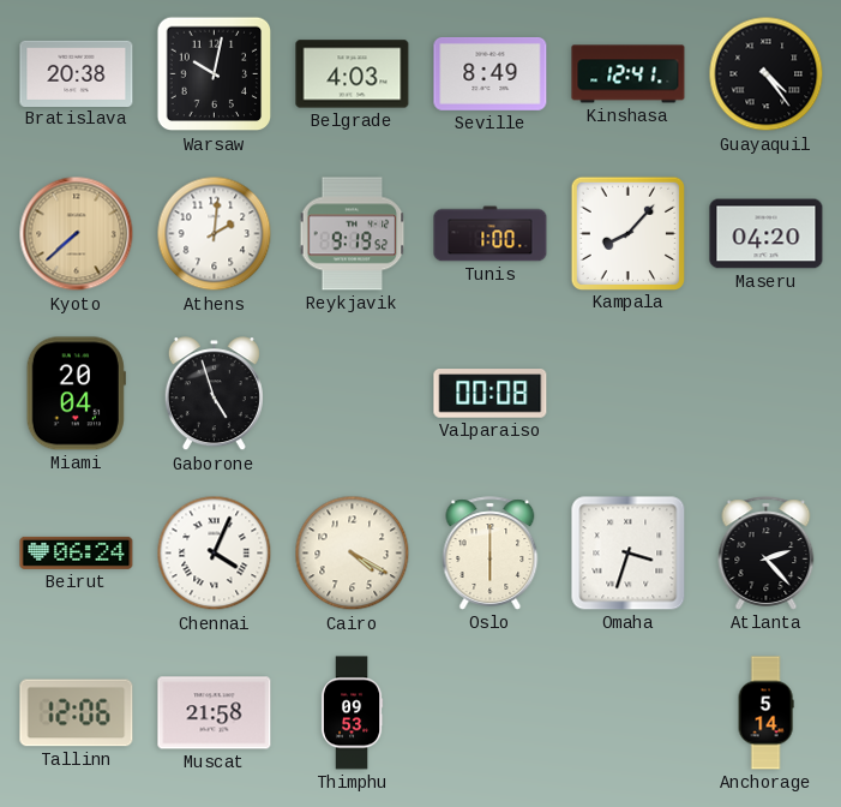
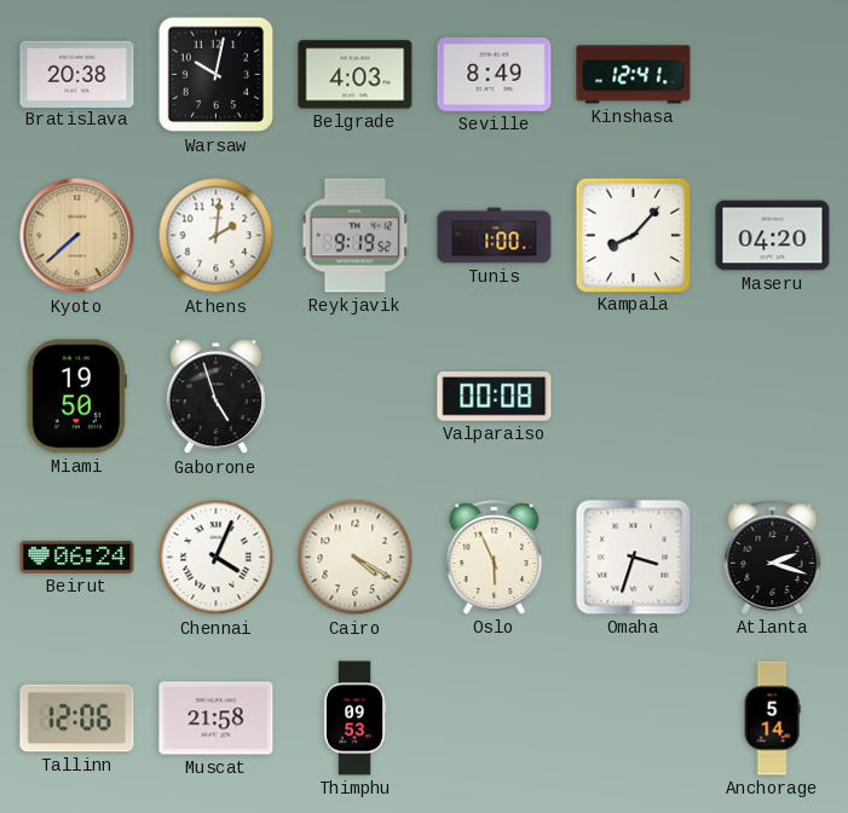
Guayaquil: 4:24 -> none
Miami: 20:04 -> 19:50
Oslo: 6:00 -> 5:56
Atlanta: 2:23 -> 2:18
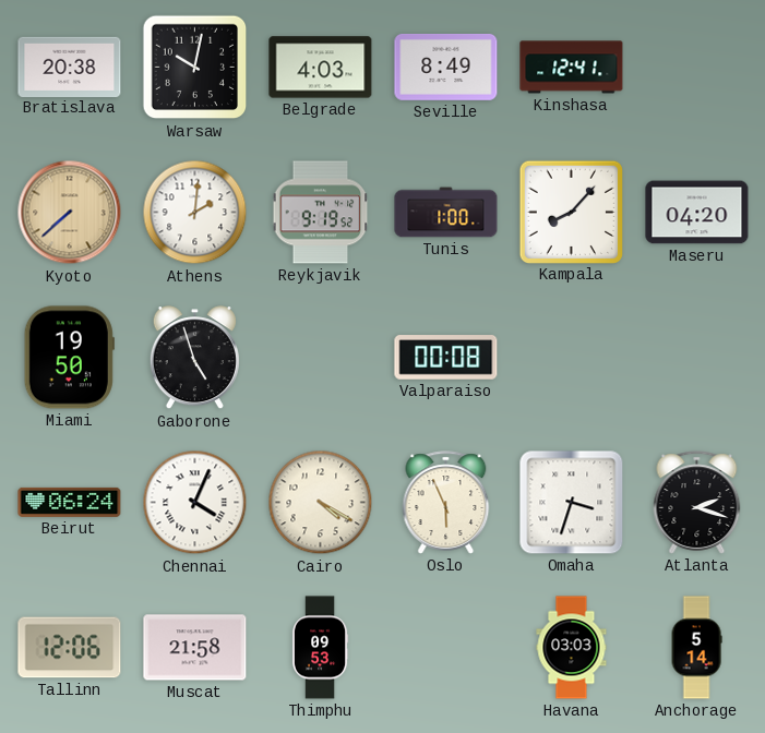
Havana: none -> 03:03
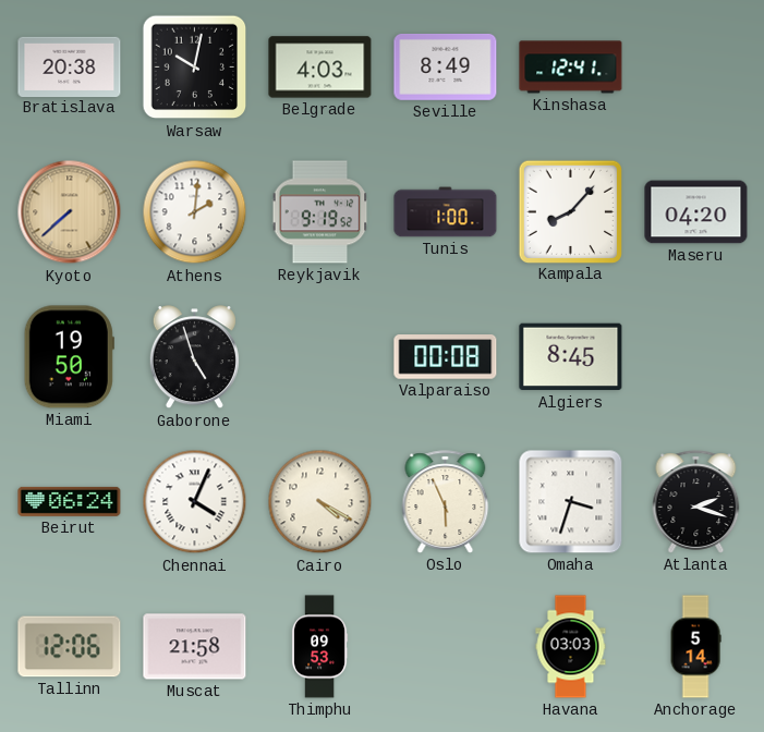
Algiers: none -> 8:45
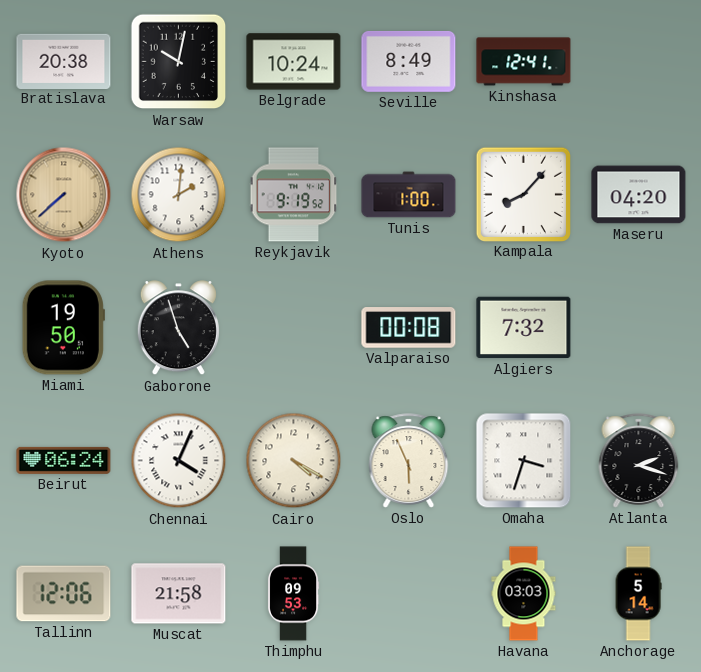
Belgrade: 4:03 -> 10:24
Algiers: 8:45 -> 7:32
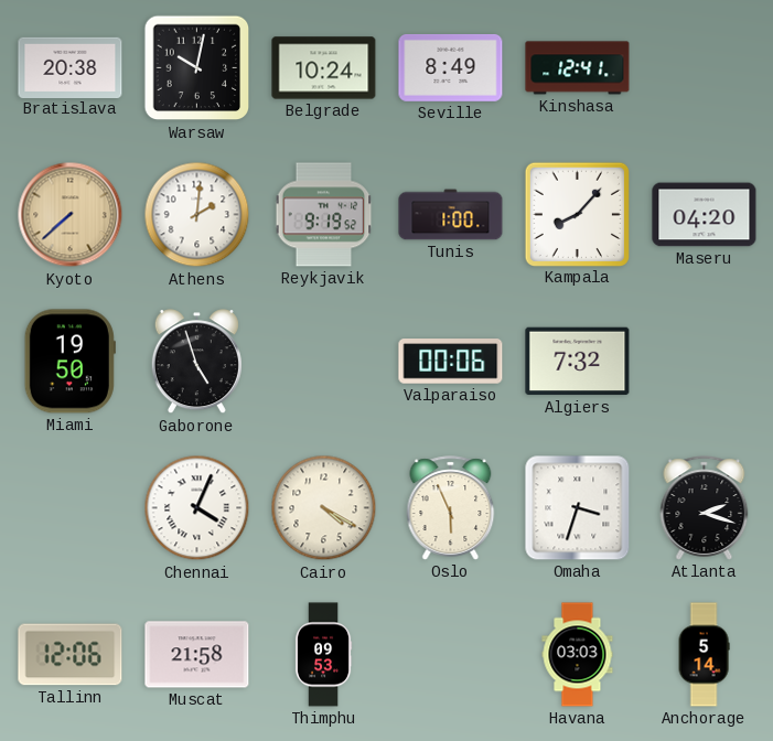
Valparaiso: 00:08 -> 00:06
Beirut: 06:24 -> none
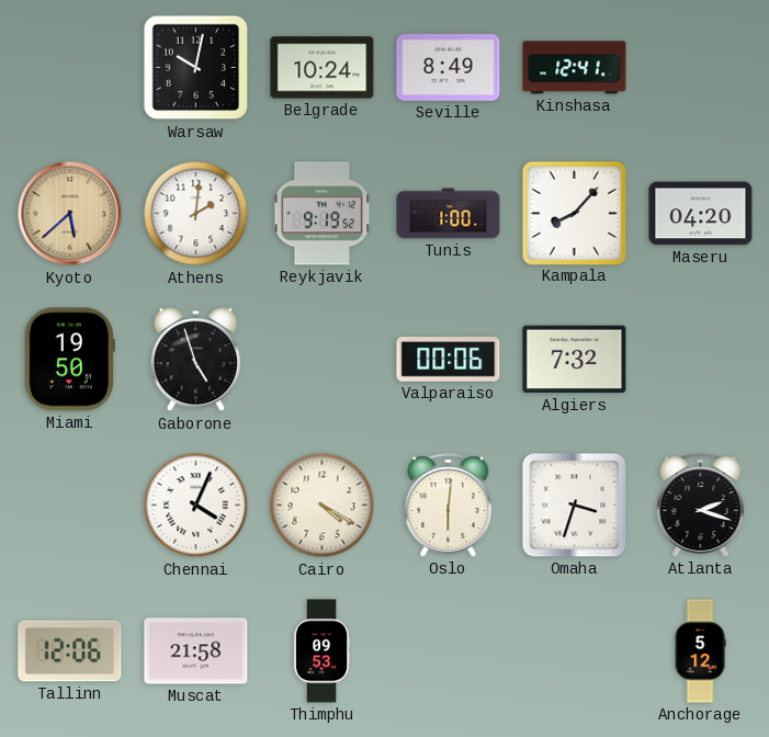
Bratislava: 20:38 -> none
Kyoto: 7:38 -> 5:38
Oslo: 5:56 -> 6:01
Havana: 03:03 -> none
Anchorage: 5:14 -> 5:12
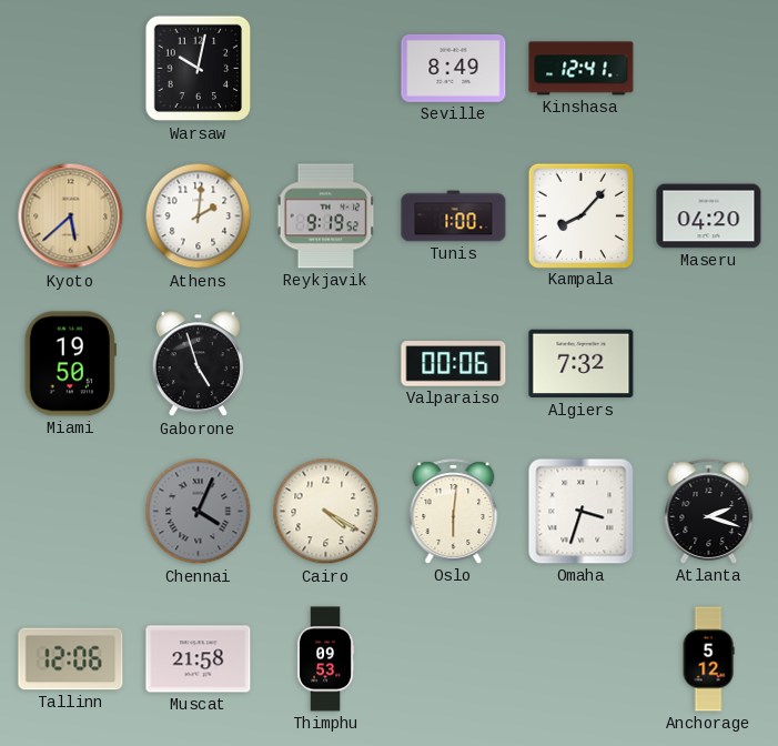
Belgrade: 10:24 -> none
Chennai dial: white -> grey
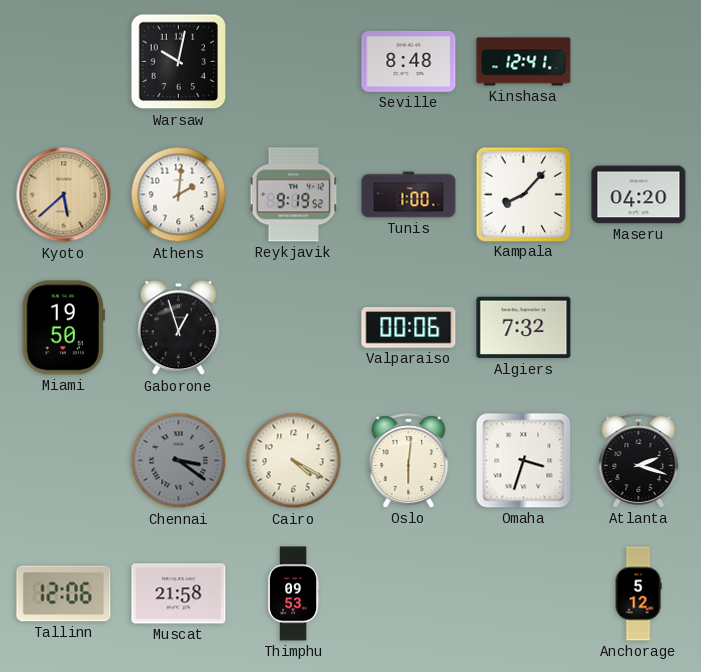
Seville: 8:49 -> 8:48
Gaborone: 4:57 -> 12:57
Chennai: 4:04 -> 3:21
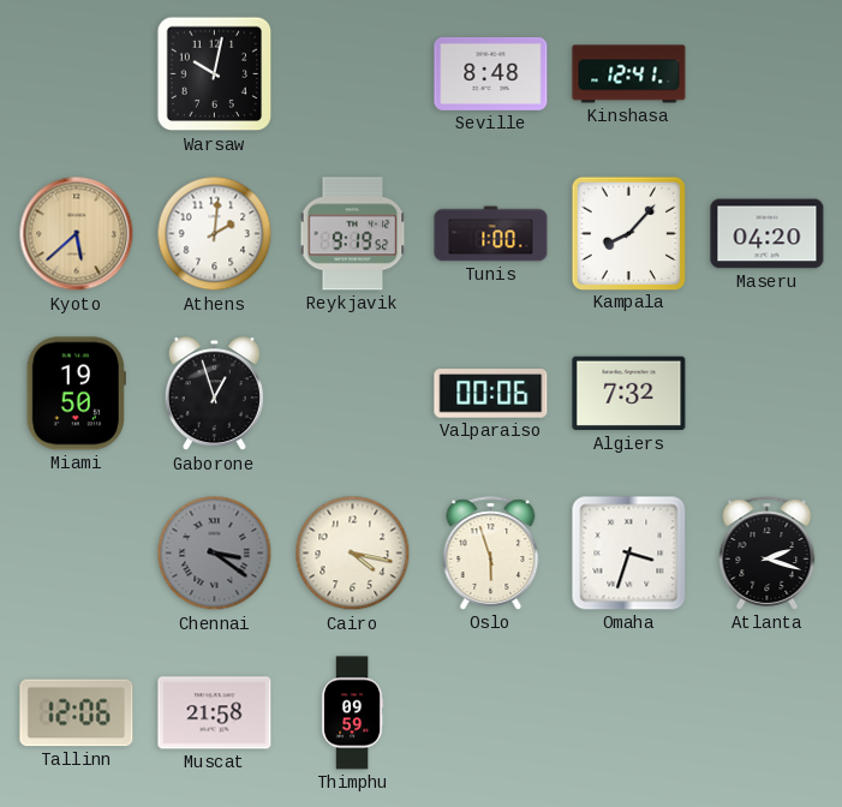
Cairo: 4:20 -> 4:17
Oslo: 6:01 -> 5:57
Thimphu: 09:53 -> 09:59
Anchorage: 5:12 -> none
